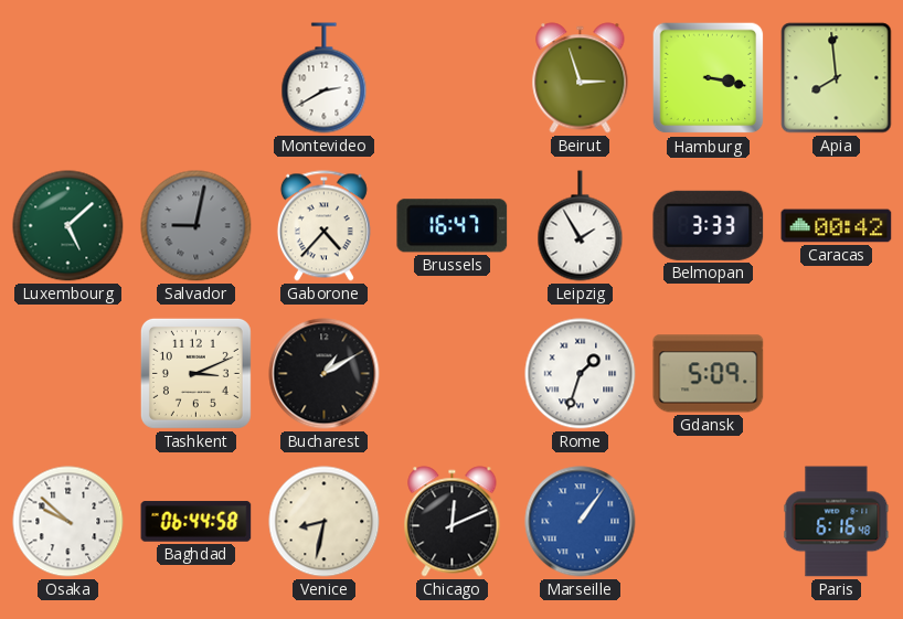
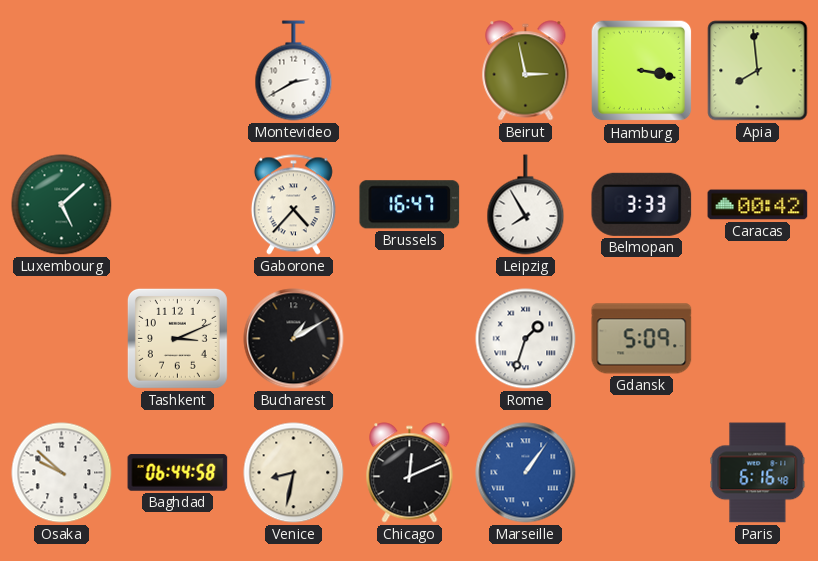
Beirut: 2:57 -> 2:58
Salvador: 9:02 -> none
Leipzig: 1:55 -> 7:55
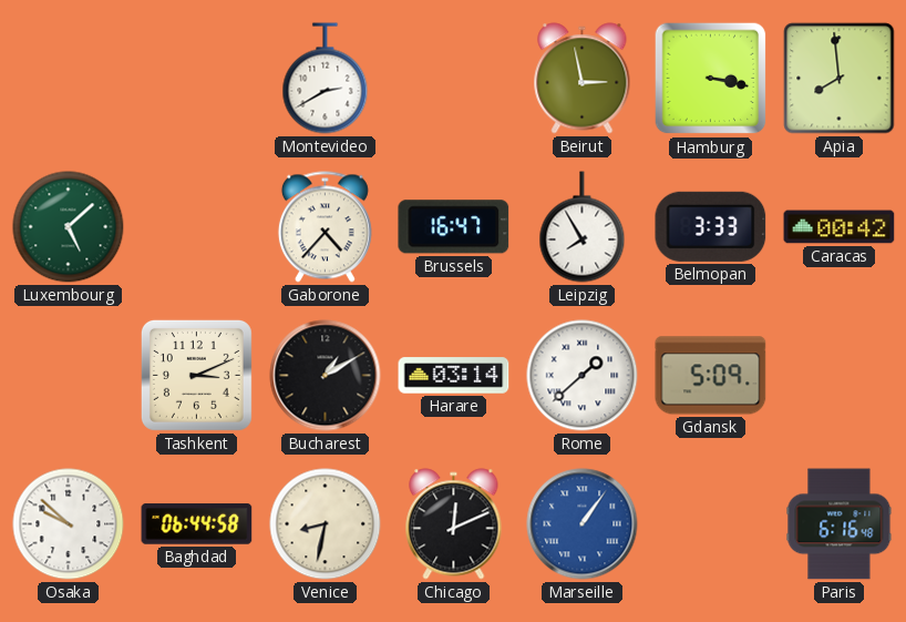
Harare: none -> 03:14
Rome: 1:33 -> 1:38
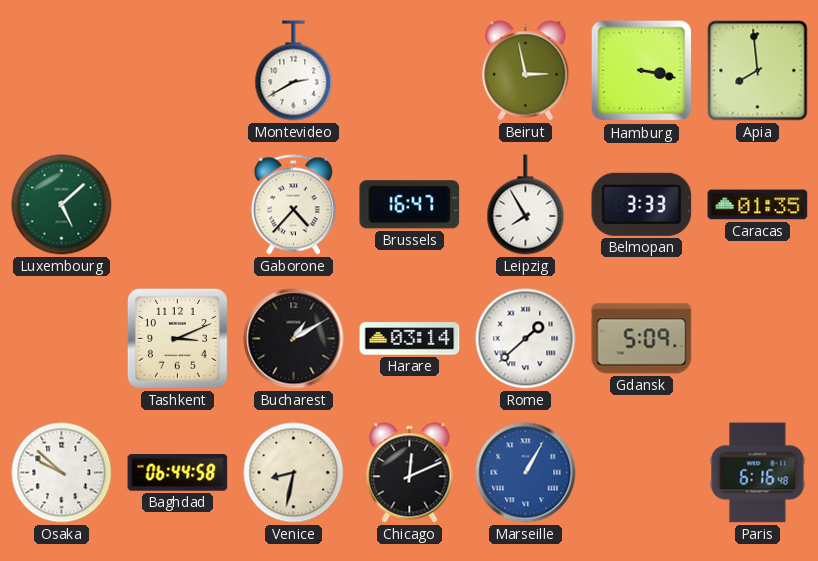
Caracas: 00:42 -> 01:35
Marseille: 1:06 -> 1:05
